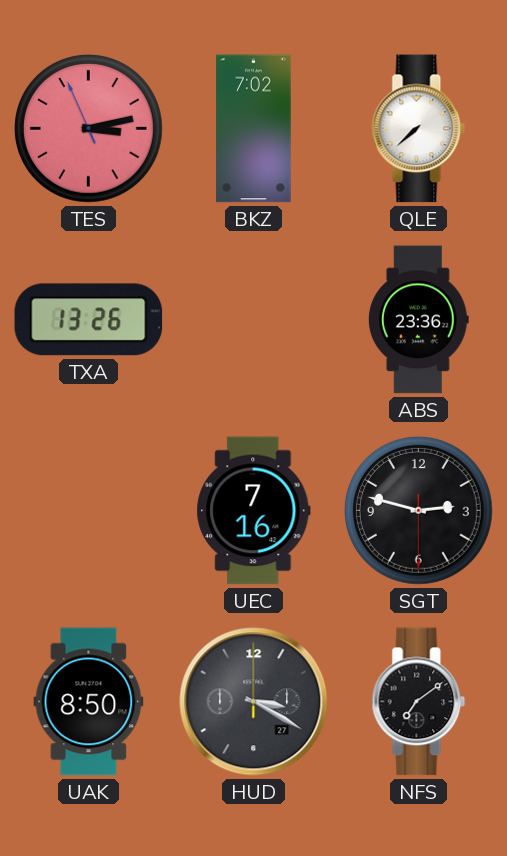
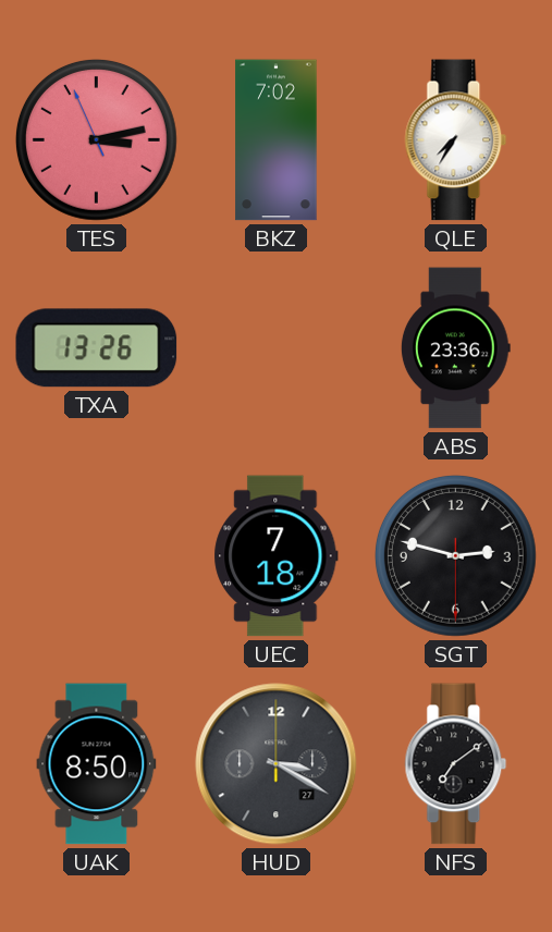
QLE: 7:38 -> 7:35
UEC: 7:16 -> 7:18
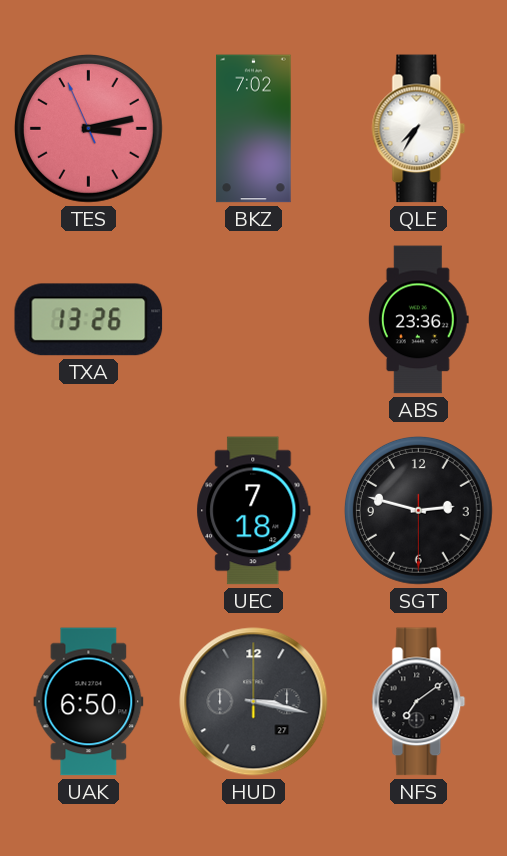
UAK: 8:50 -> 6:50
HUD: 3:20 -> 3:17
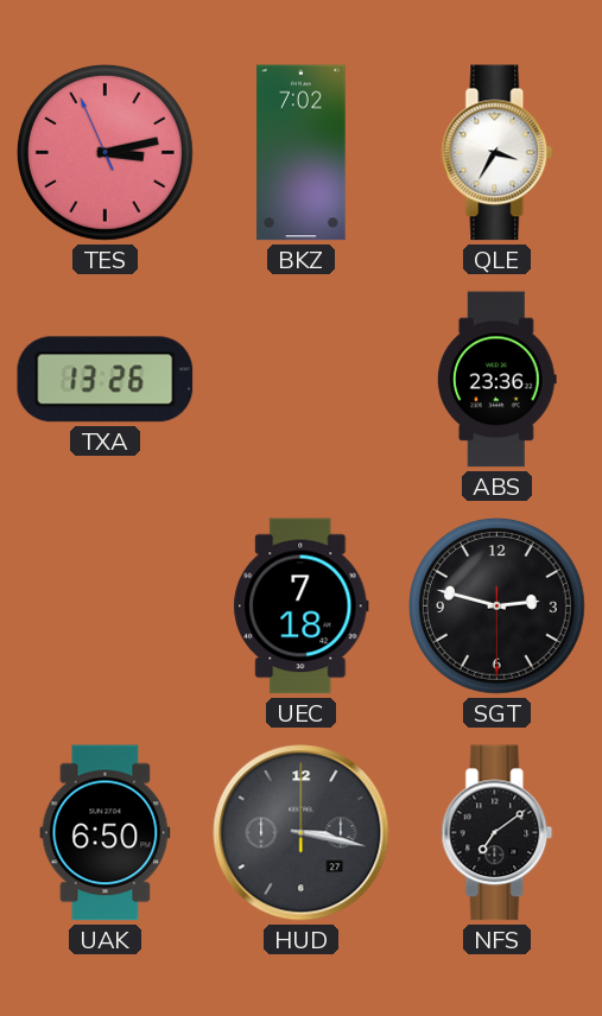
QLE: 7:35 -> 3:35
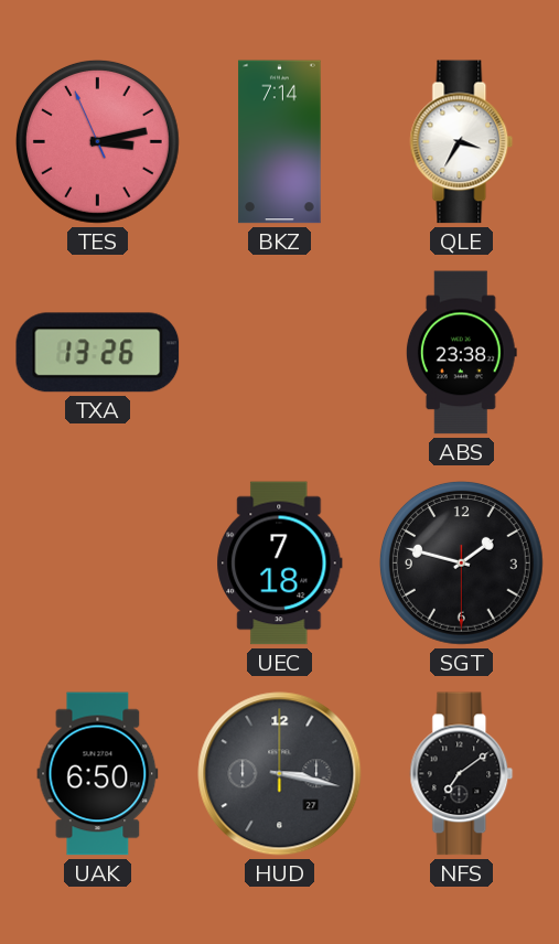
BKZ: 7:02 -> 7:14
ABS: 23:36 -> 23:38
SGT: 2:47 -> 1:47
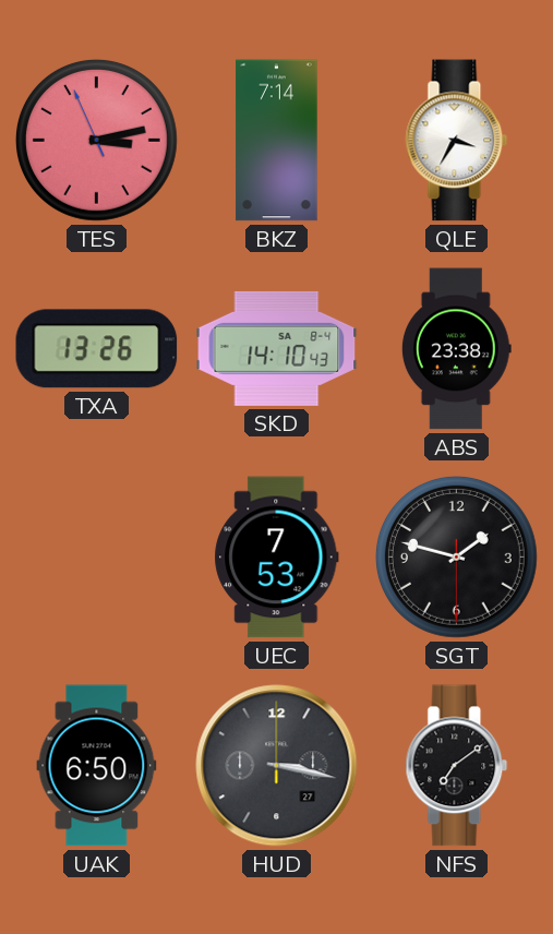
SKD: none -> 14:10
UEC: 7:18 -> 7:53
